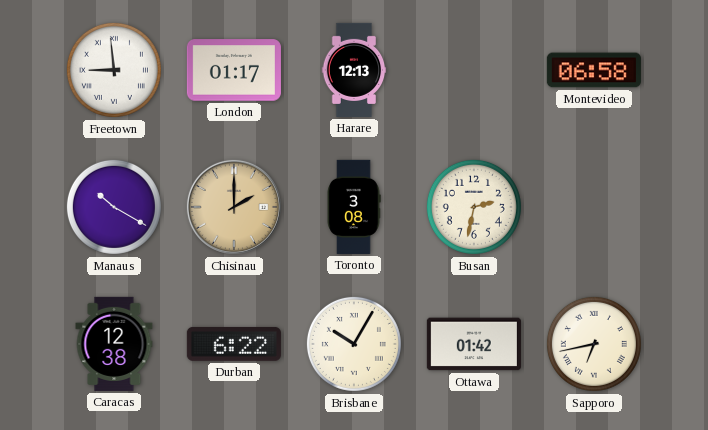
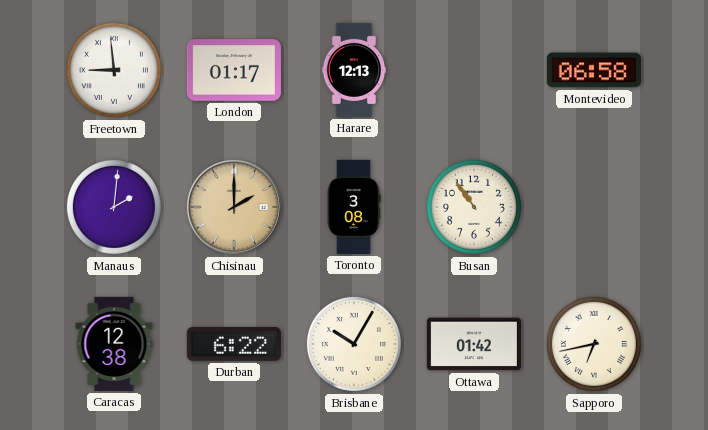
Manaus: 10:20 -> 2:01
Busan: 2:32 -> 10:54
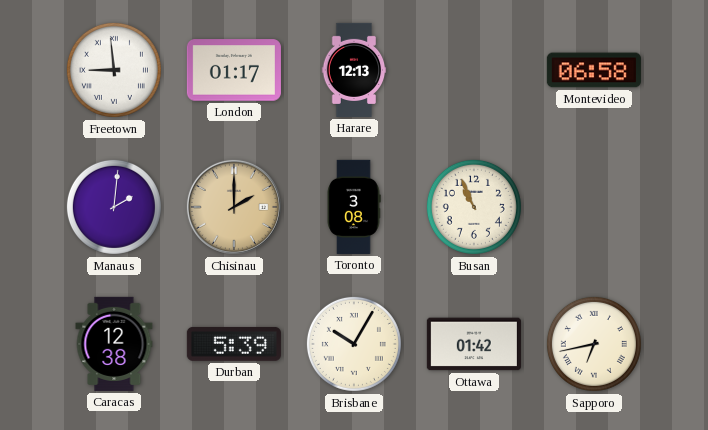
Busan: 10:54 -> 10:56
Durban: 6:22 -> 5:39
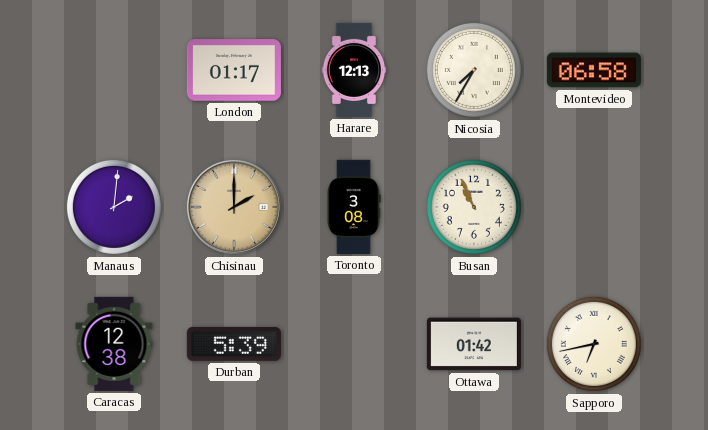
Freetown: 8:59 -> none
Nicosia: none -> 7:35
Brisbane: 10:05 -> none
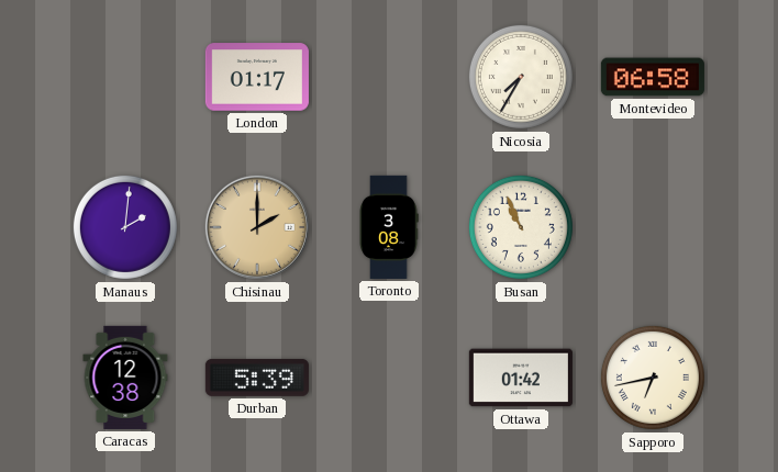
Harare: 12:13 -> none
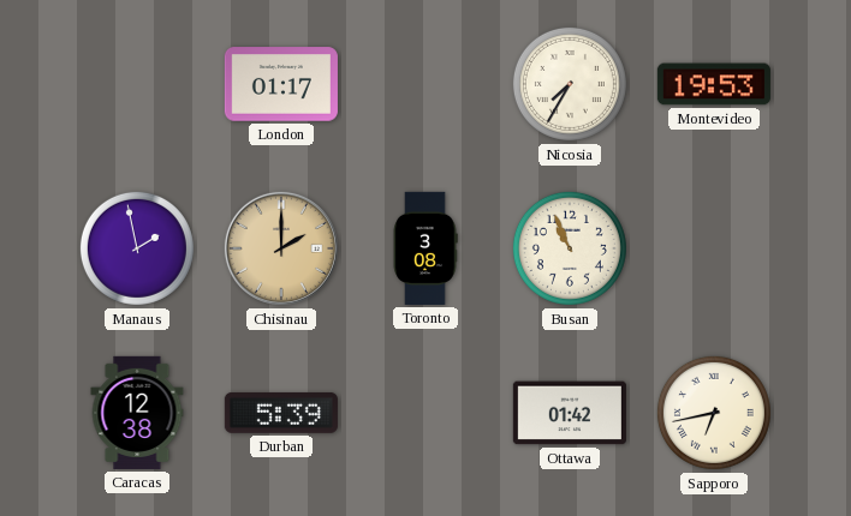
Montevideo: 06:58 -> 19:53
Manaus: 2:01 -> 1:58
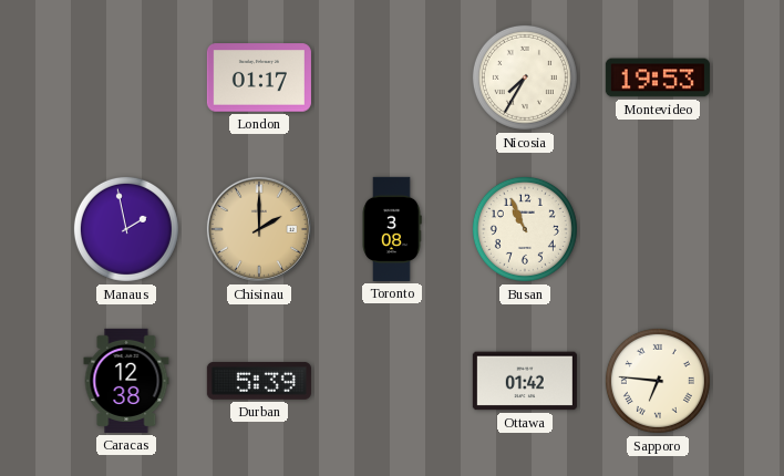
Sapporo: 6:43 -> 6:46
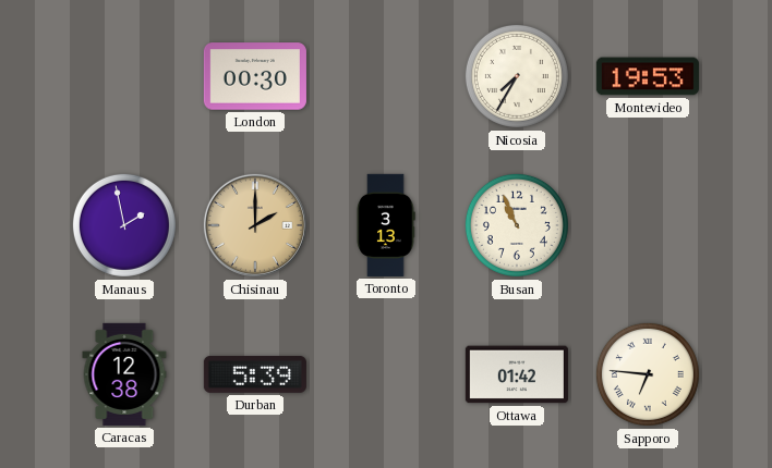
London: 01:17 -> 00:30
Toronto: 3:08 -> 3:13
